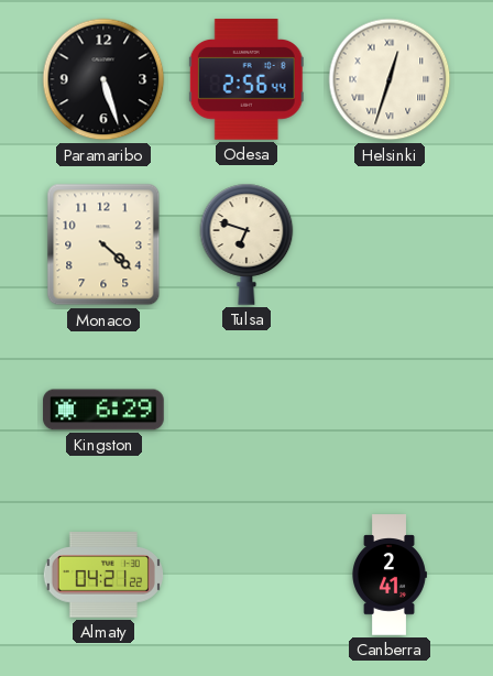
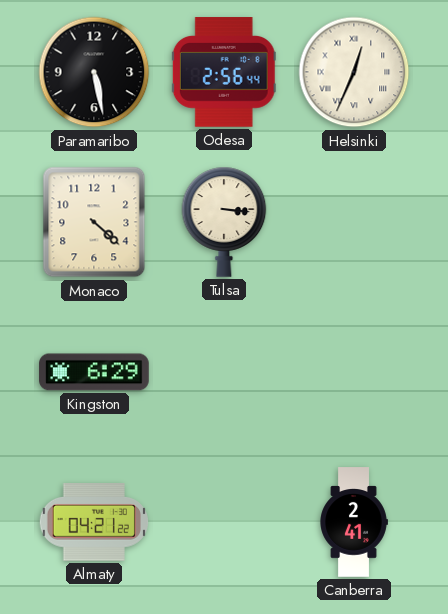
Paramaribo: 5:27 -> 5:28
Helsinki: 12:33 -> 12:34
Tulsa: 6:48 -> 3:16
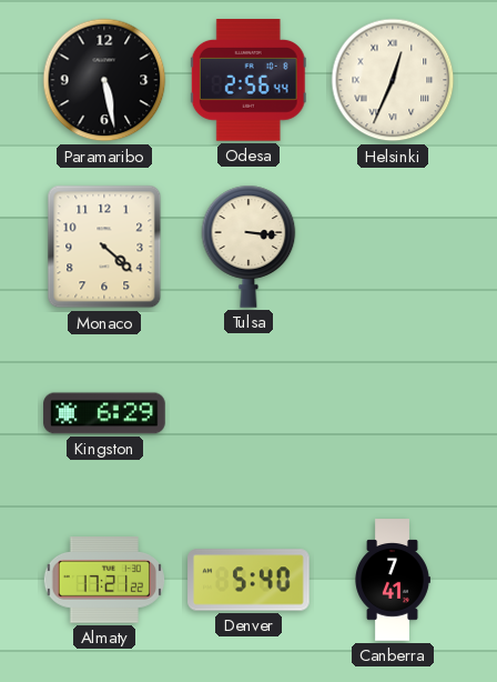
Almaty: 04:21 -> 17:21
Denver: none -> 5:40
Canberra: 2:41 -> 7:41
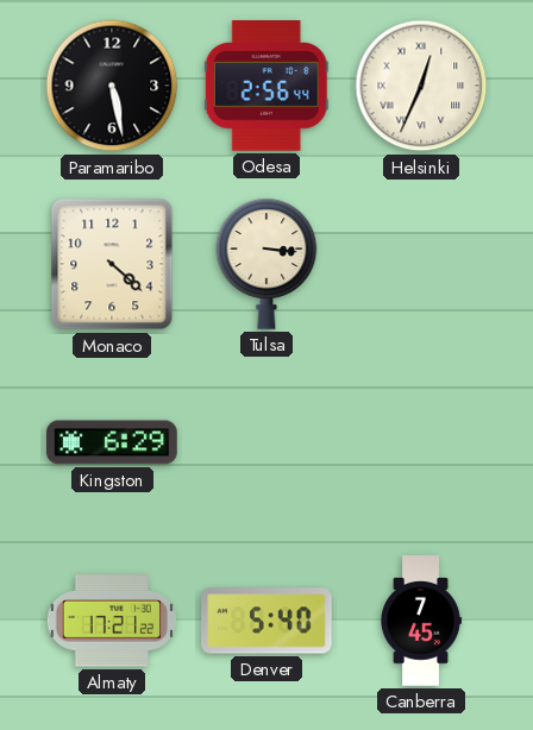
Canberra: 7:41 -> 7:45
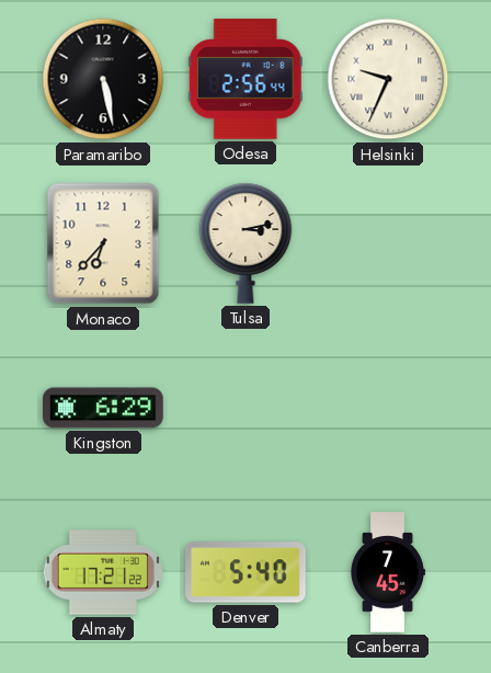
Helsinki: 12:34 -> 9:34
Monaco: 4:22 -> 6:37
Tulsa: 3:16 -> 3:13
